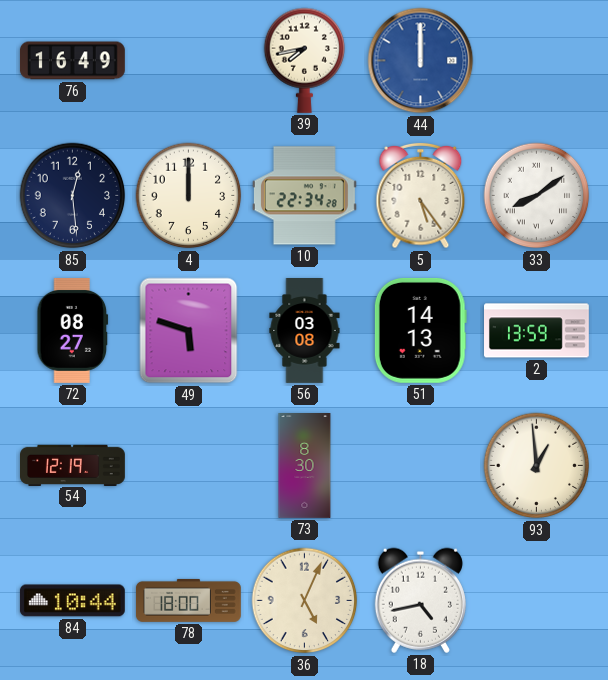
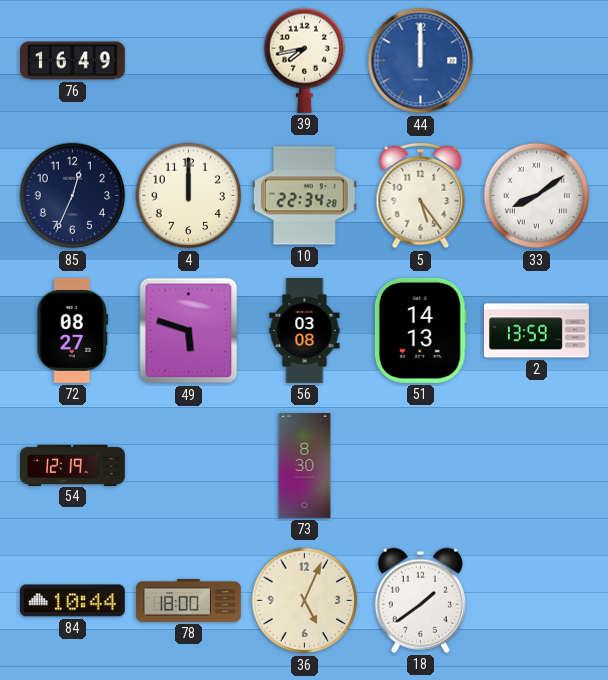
85: 12:29 -> 12:34
93: 12:59 -> none
18: 4:43 -> 1:39
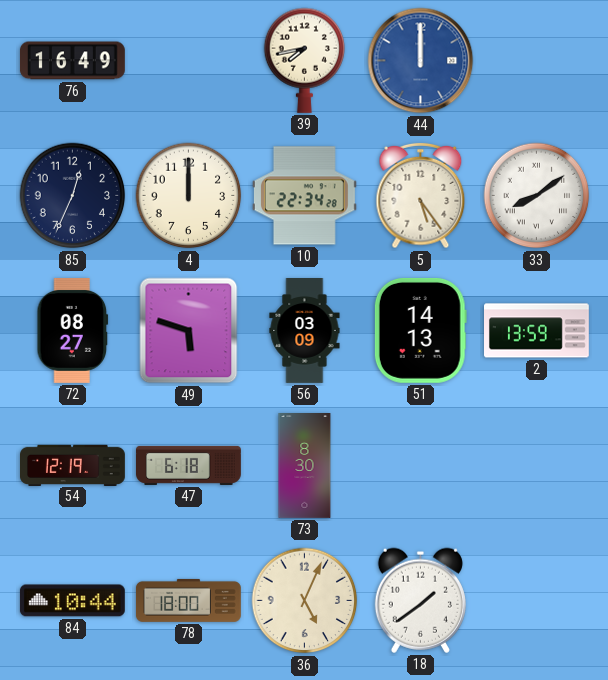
56: 03:08 -> 03:09
47: none -> 6:18
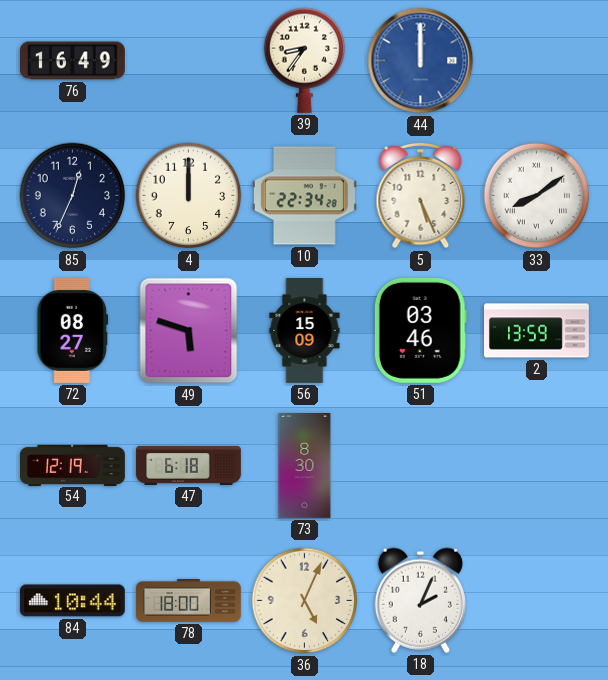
39: 7:43 -> 8:36
5: 5:24 -> 5:26
56: 03:09 -> 15:09
51: 14:13 -> 03:46
18: 1:39 -> 2:04
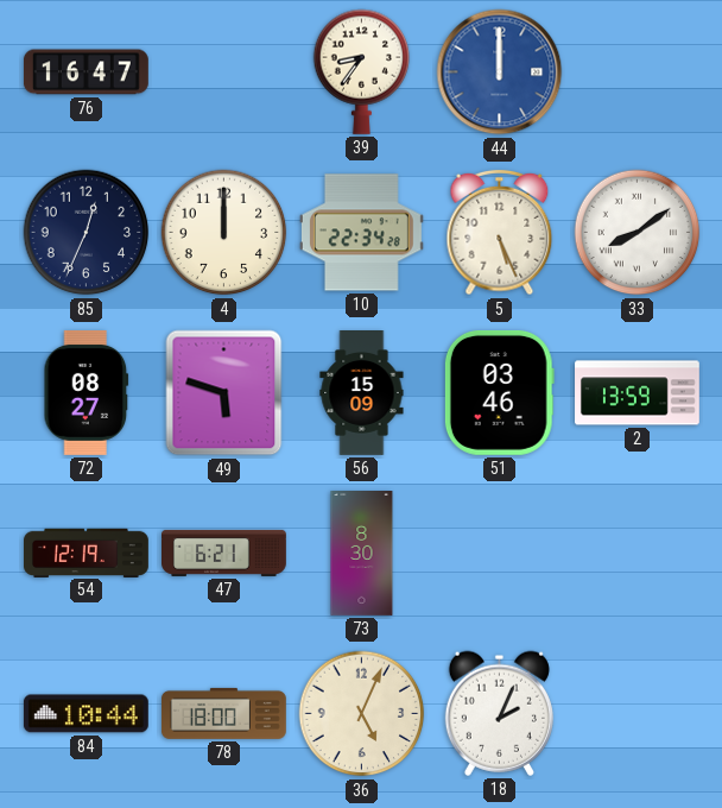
76: 16:49 -> 16:47
47: 6:18 -> 6:21
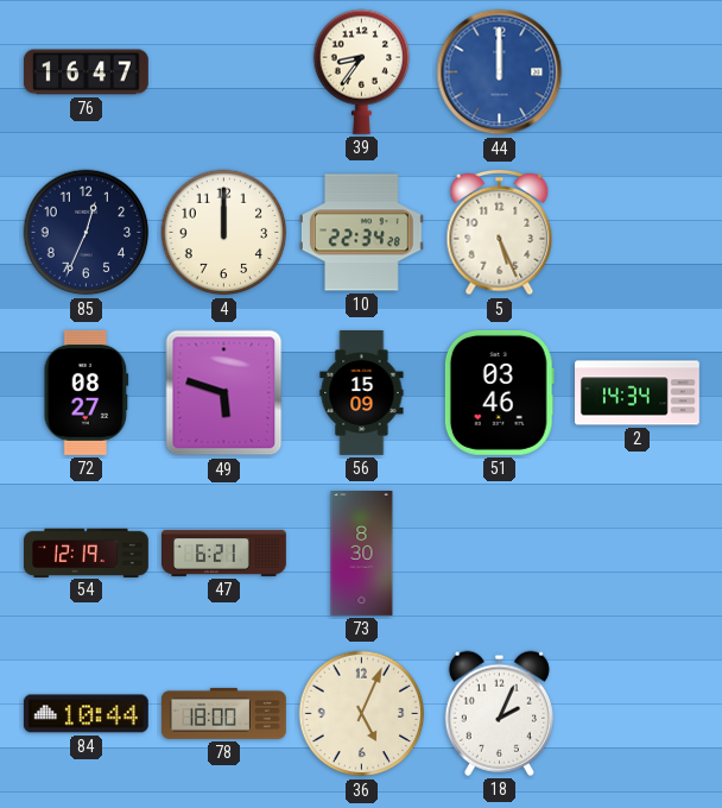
33: 8:09 -> none
2: 13:59 -> 14:34
